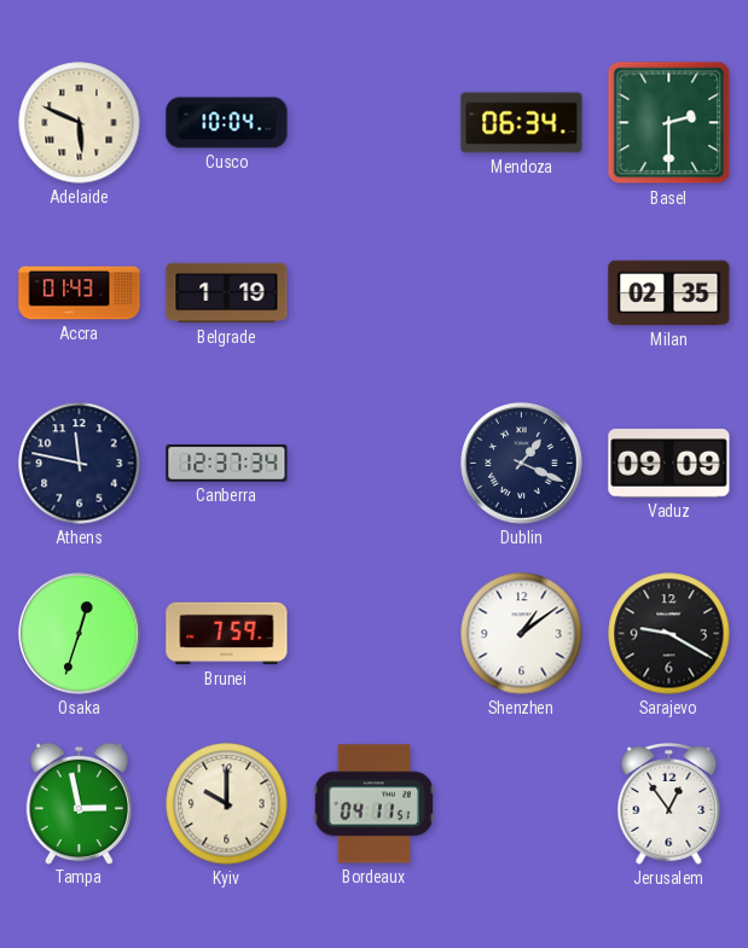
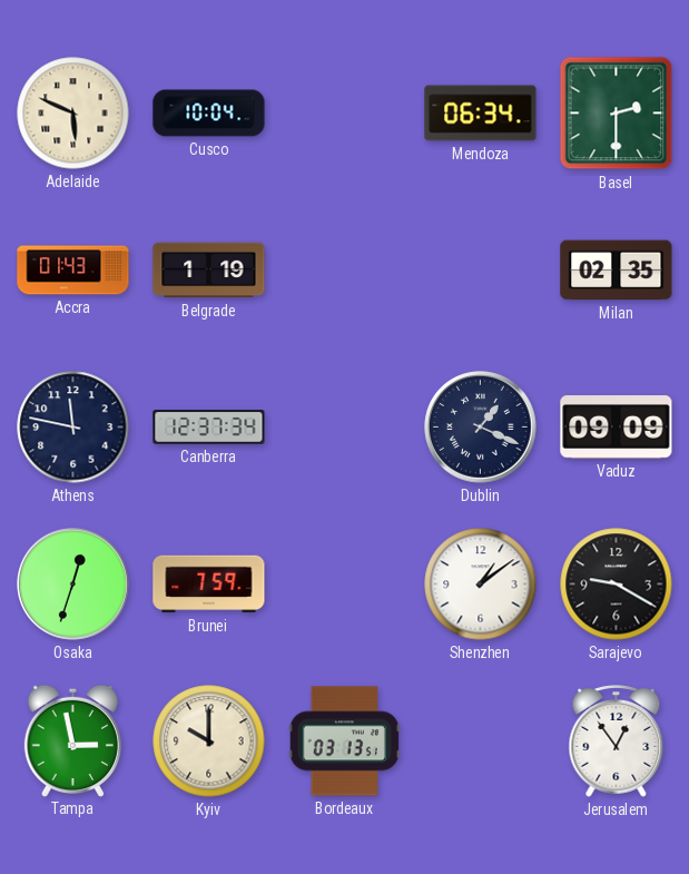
Bordeaux: 04:11 -> 03:13
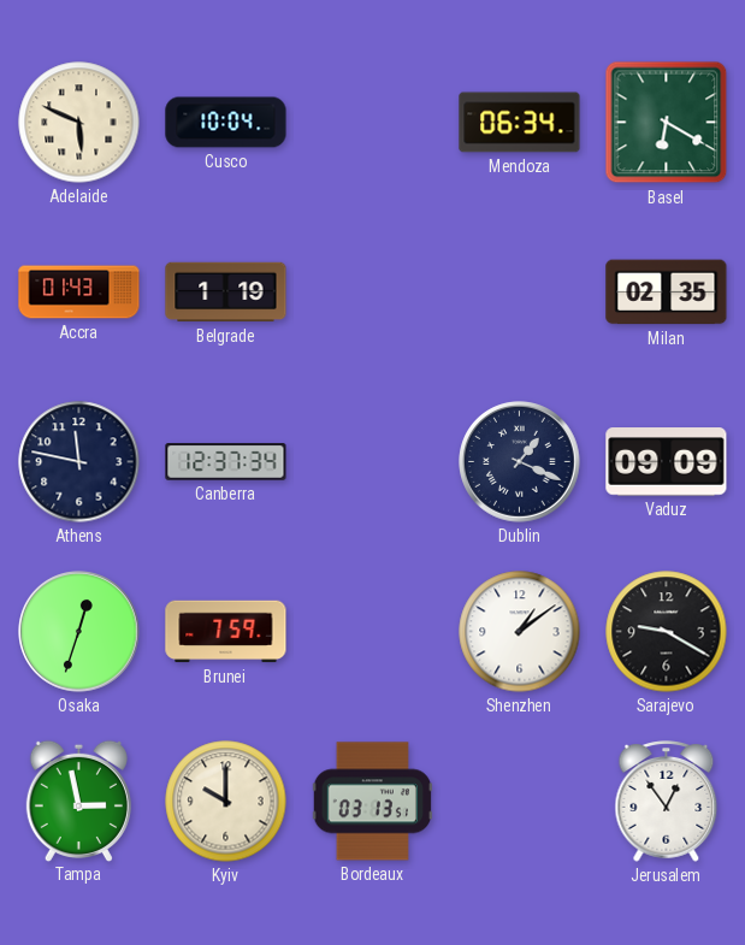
Basel: 2:30 -> 6:20
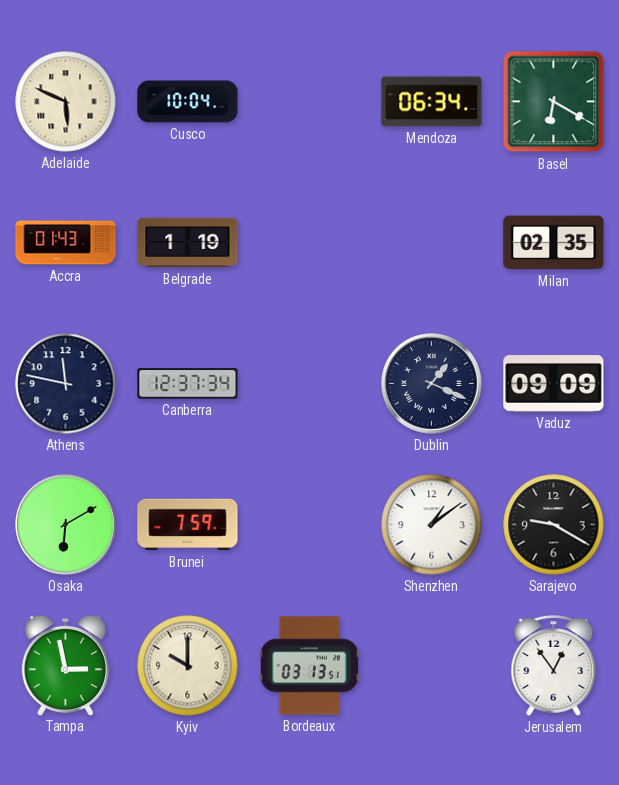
Osaka: 12:33 -> 6:10
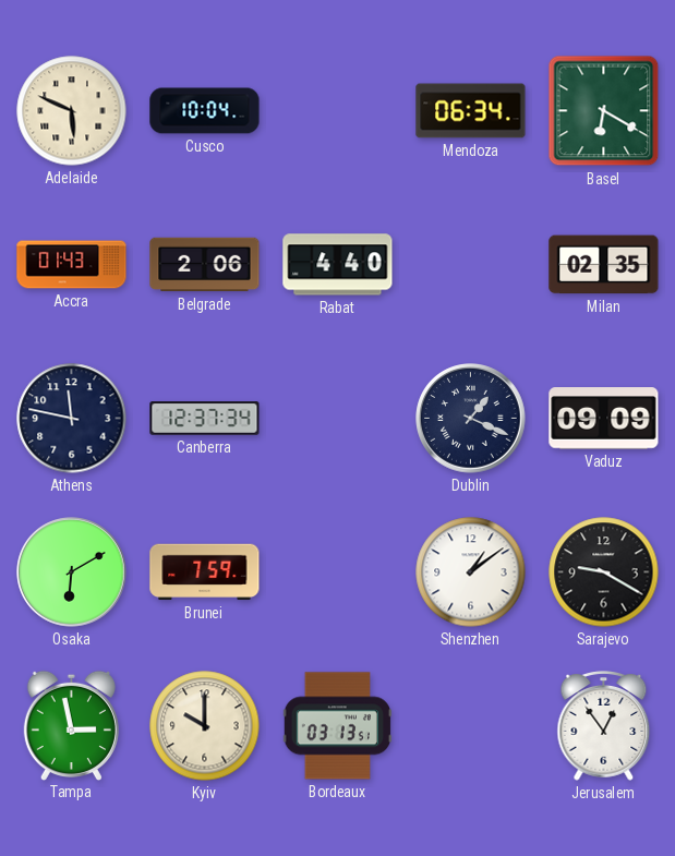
Belgrade: 1:19 -> 2:06
Rabat: none -> 4:40
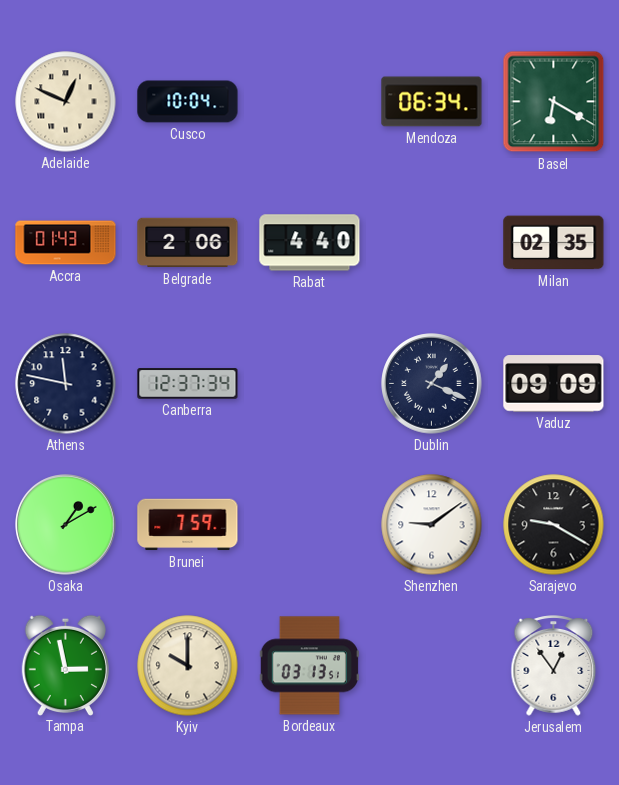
Adelaide: 5:49 -> 12:49
Osaka: 6:10 -> 1:10
Shenzhen: 1:09 -> 9:09
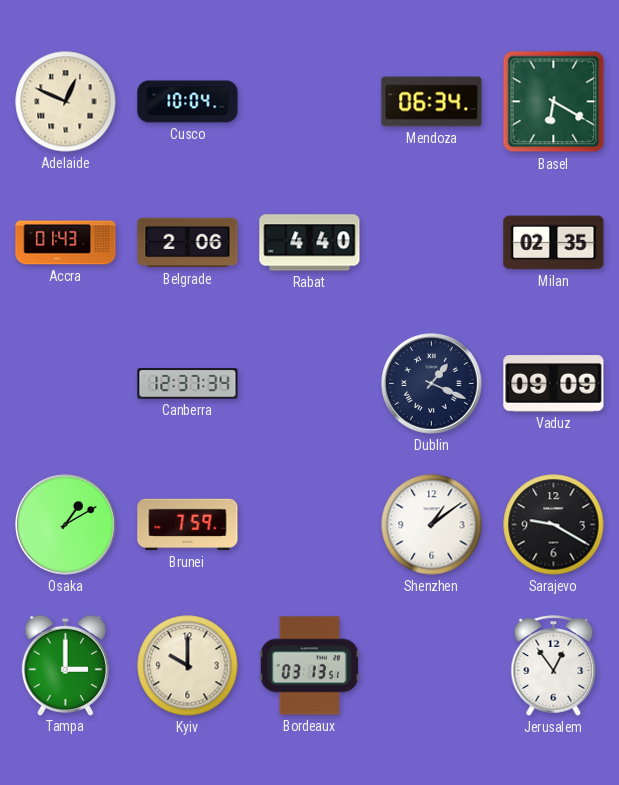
Athens: 11:47 -> none
Shenzhen: 9:09 -> 1:09
Tampa: 2:58 -> 3:00
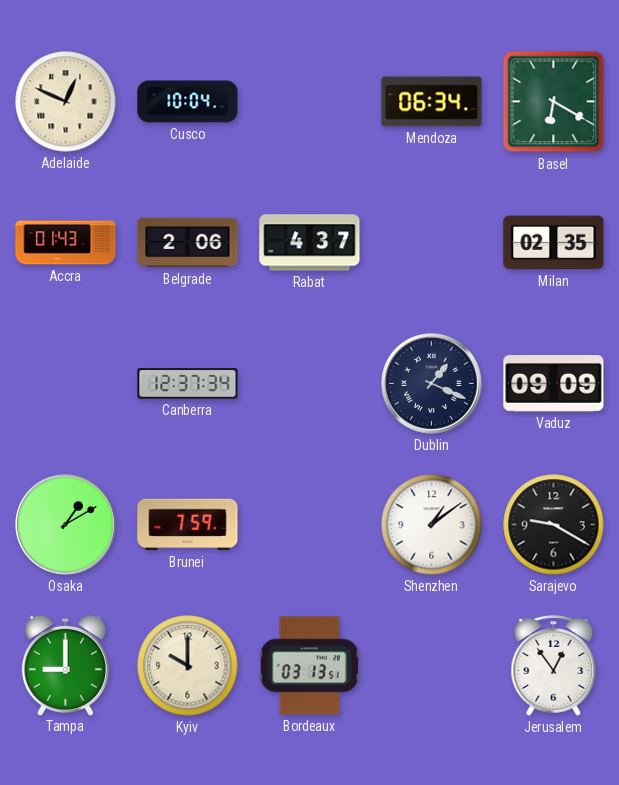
Rabat: 4:40 -> 4:37
Tampa: 3:00 -> 9:00
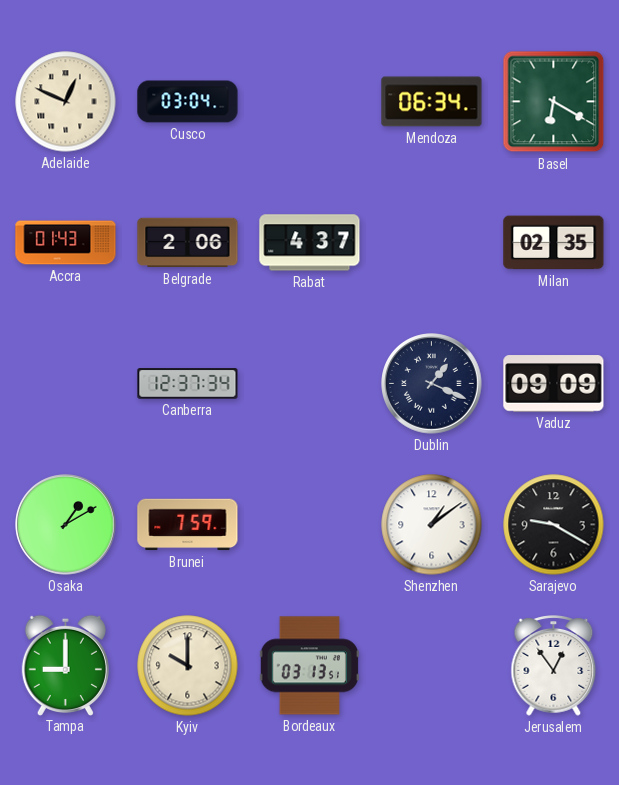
Cusco: 10:04 -> 03:04
